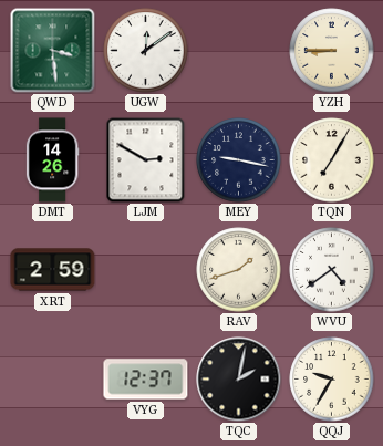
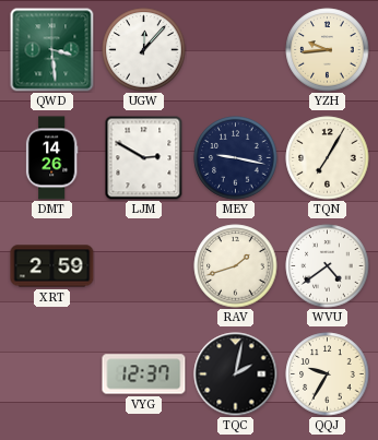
UGW: 12:09 -> 12:07
YZH: 8:45 -> 9:44
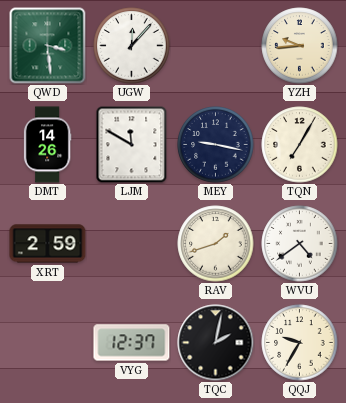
LJM: 2:50 -> 11:50
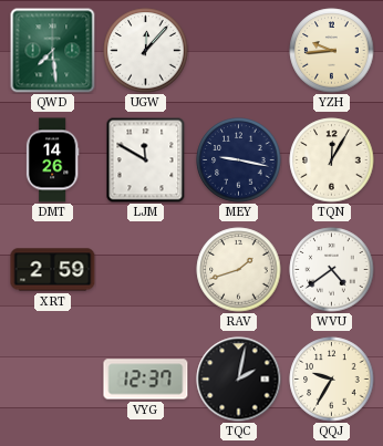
QWD: 3:29 -> 7:29
TQN: 7:05 -> 12:05
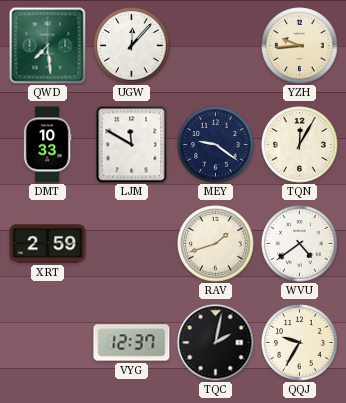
DMT: 14:26 -> 10:33
MEY: 9:17 -> 9:21
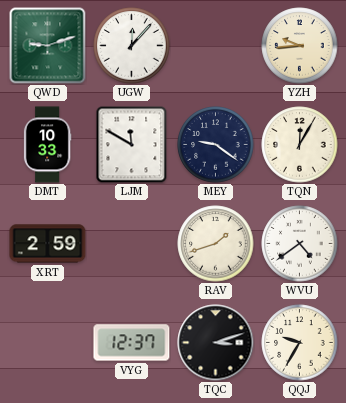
QWD: 7:29 -> 9:12
TQC: 2:02 -> 3:12
